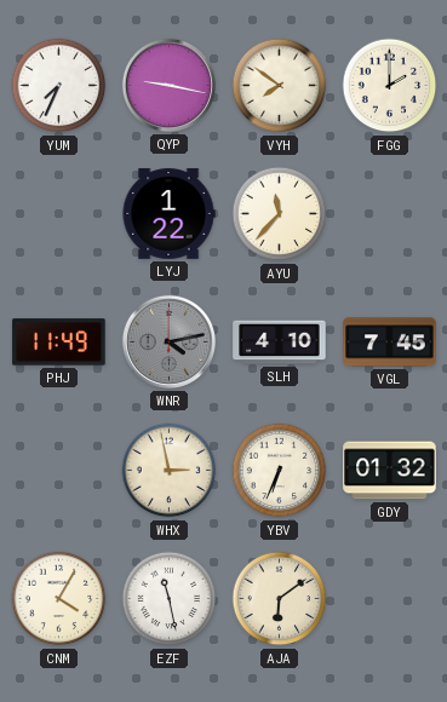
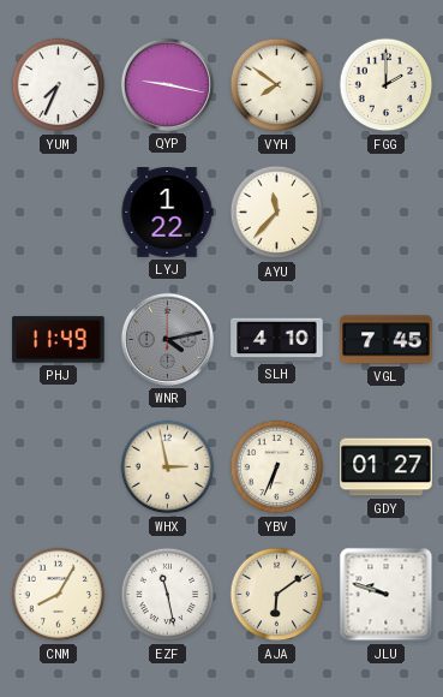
GDY: 01:32 -> 01:27
CNM: 4:05 -> 8:05
JLU: none -> 9:48
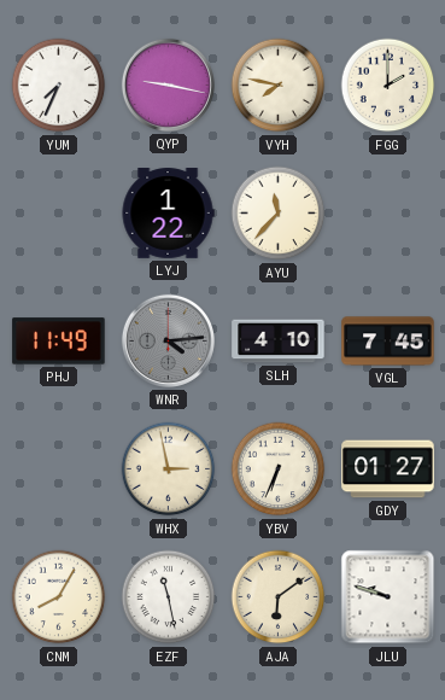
VYH: 7:51 -> 7:47
WNR: 4:13 -> 4:14
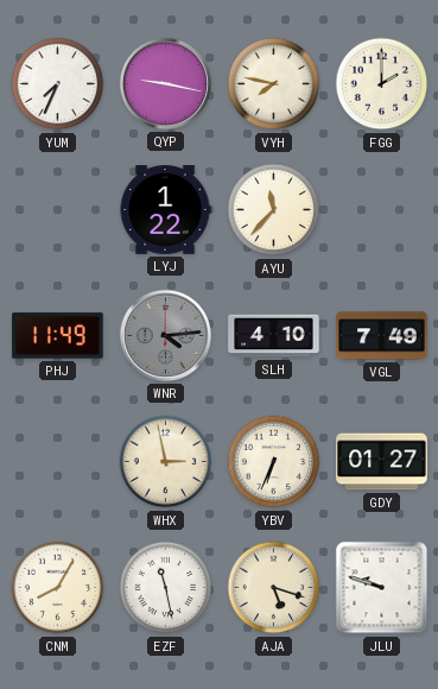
VGL: 7:45 -> 7:49
AJA: 6:09 -> 5:18
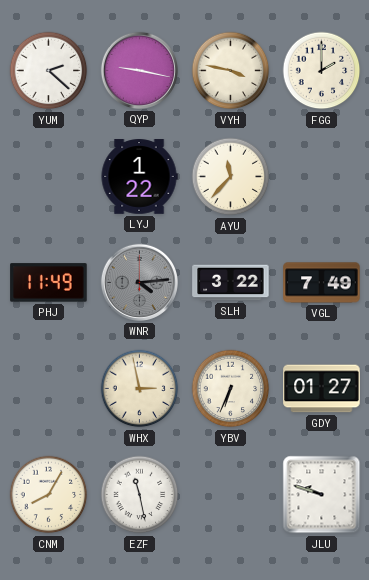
YUM: 7:34 -> 2:22
VYH: 7:47 -> 3:47
SLH: 4:10 -> 3:22
AJA: 5:18 -> none
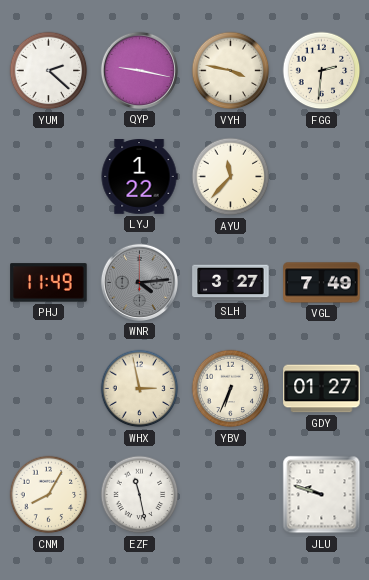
FGG: 2:00 -> 2:31
SLH: 3:22 -> 3:27
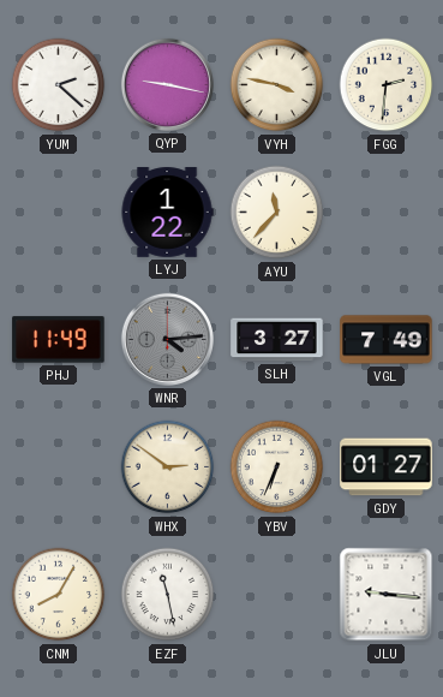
WHX: 2:58 -> 2:51
JLU: 9:48 -> 9:16
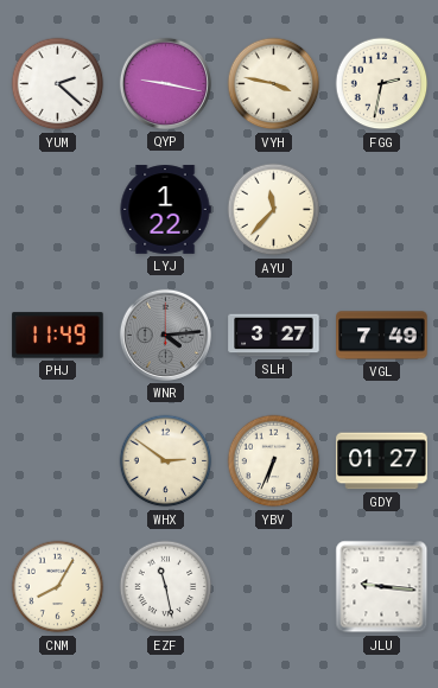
FGG: 2:31 -> 2:32
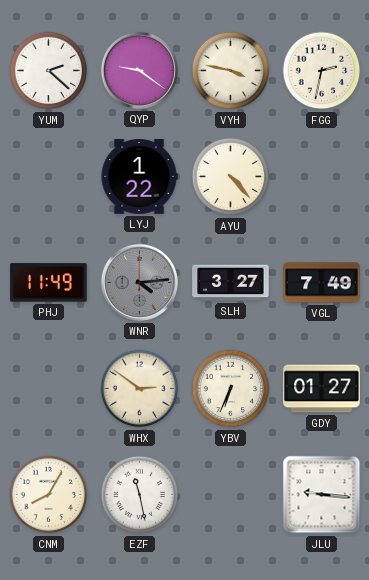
QYP: 9:17 -> 9:21
AYU: 11:37 -> 4:23
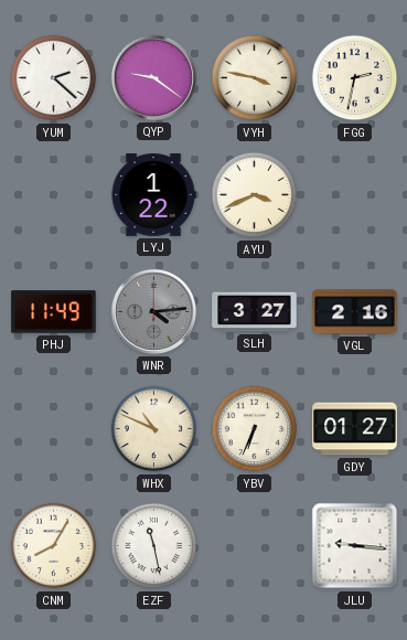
AYU: 4:23 -> 3:41
VGL: 7:49 -> 2:16
WHX: 2:51 -> 10:49
